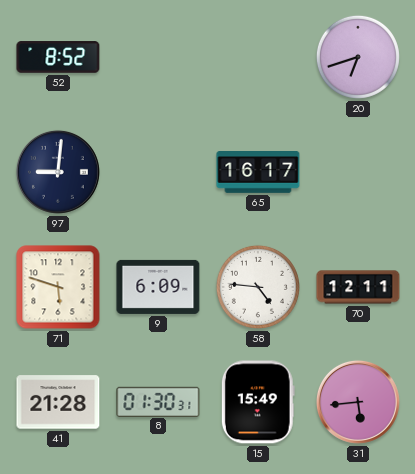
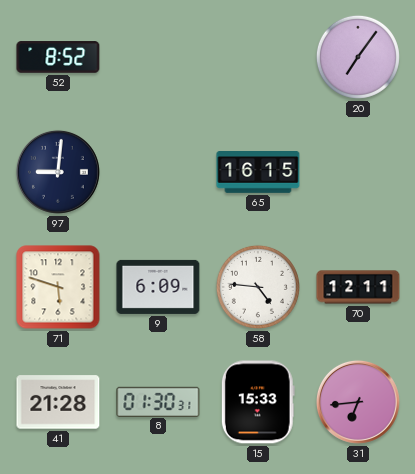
20: 6:42 -> 7:06
65: 16:17 -> 16:15
15: 15:49 -> 15:33
31: 5:44 -> 6:44
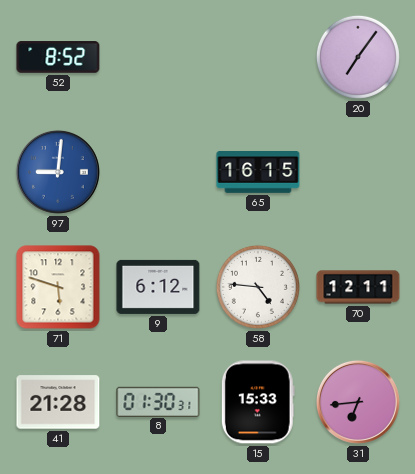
97 dial: navy -> blue
9: 6:09 -> 6:12
